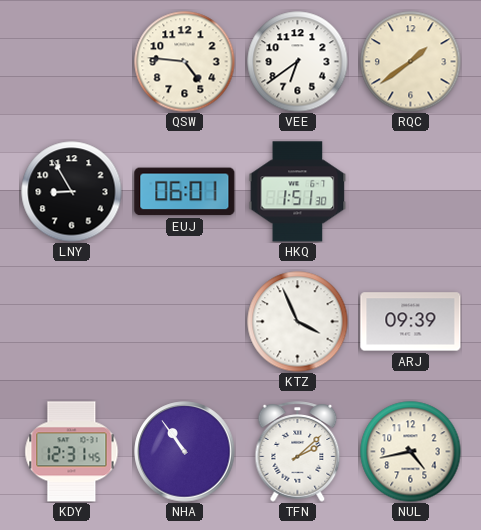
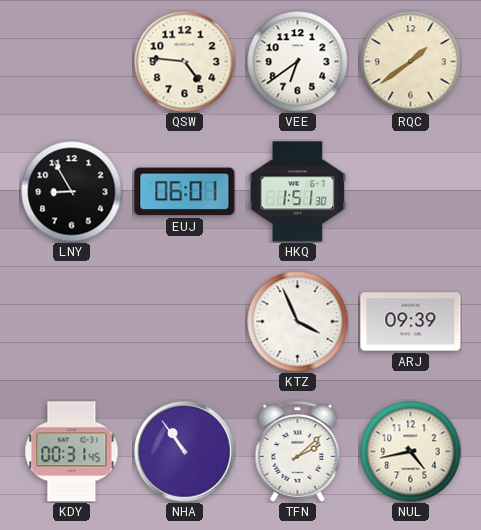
KDY: 12:31 -> 00:31
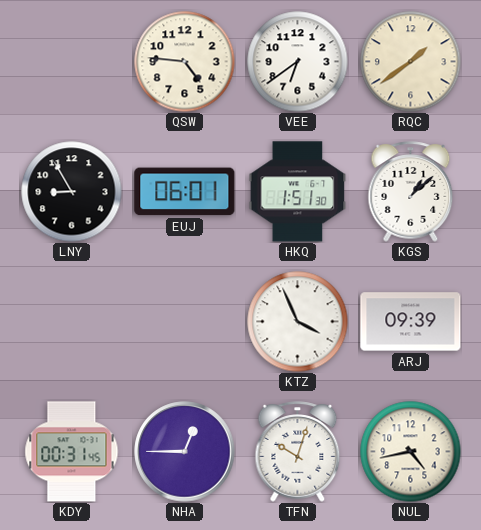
KGS: none -> 1:08
NHA: 10:54 -> 12:45
TFN: 2:08 -> 10:03
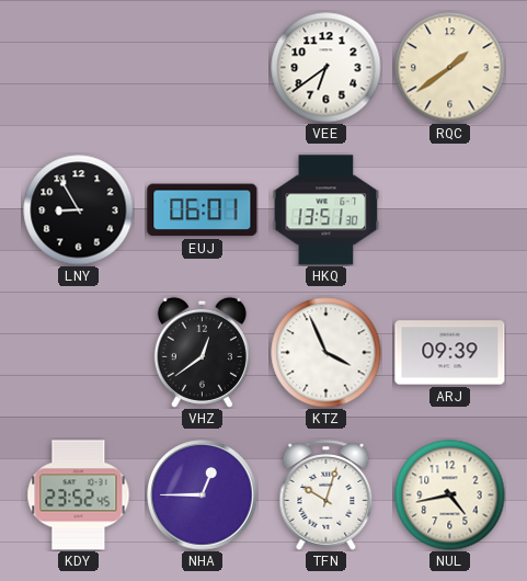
QSW: 4:46 -> none
HKQ: 1:51 -> 13:51
KGS: 1:08 -> none
VHZ: none -> 12:39
KDY: 00:31 -> 23:52
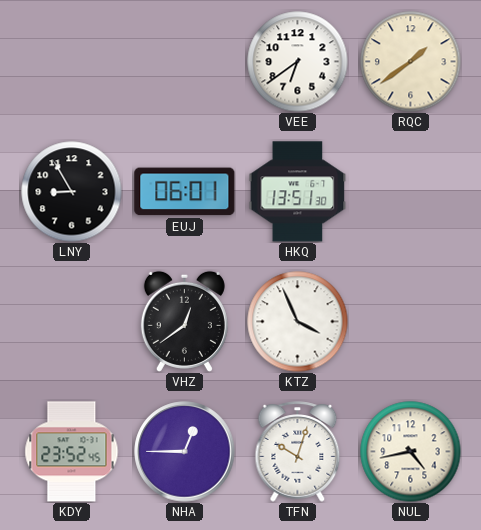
ARJ: 09:39 -> none
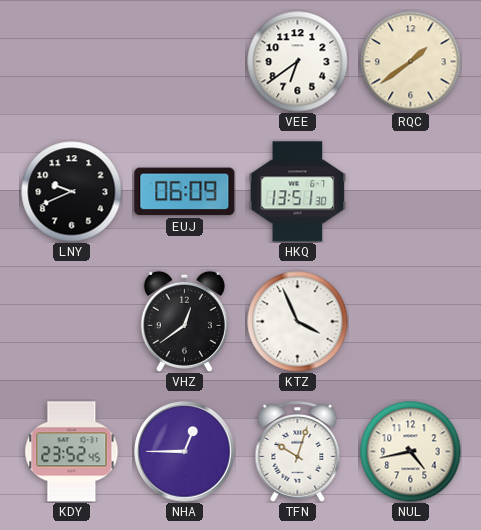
LNY: 8:55 -> 9:41
EUJ: 06:01 -> 06:09
